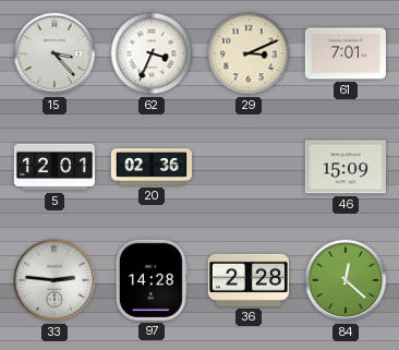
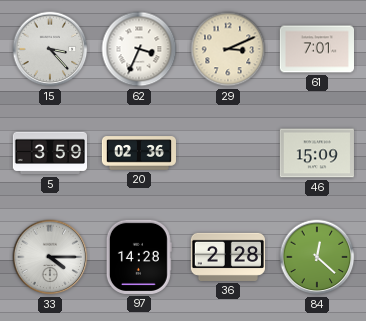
5: 12:01 -> 3:59
33: 2:46 -> 4:15
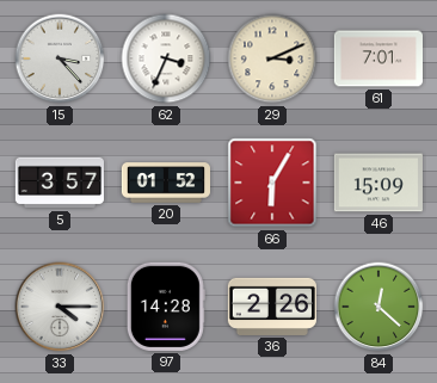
5: 3:59 -> 3:57
20: 02:36 -> 01:52
66: none -> 6:05
36: 2:28 -> 2:26
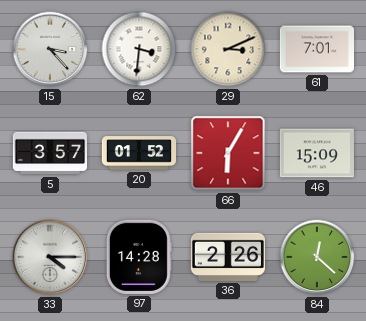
62: 3:34 -> 3:31
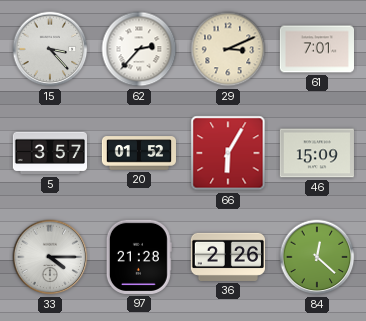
62: 3:31 -> 2:37
97: 14:28 -> 21:28
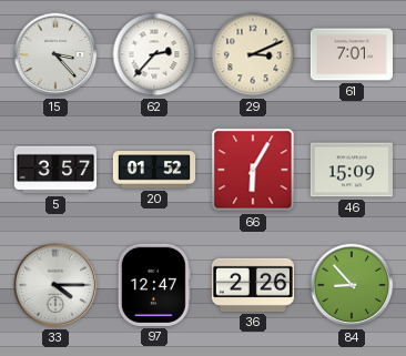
97: 21:28 -> 12:47
84: 12:22 -> 8:53
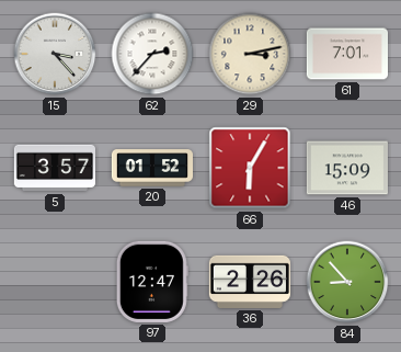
29: 3:11 -> 3:13
33: 4:15 -> none
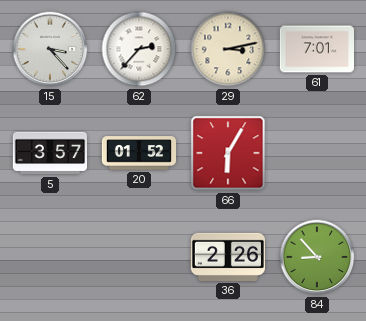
46: 15:09 -> none
97: 12:47 -> none
